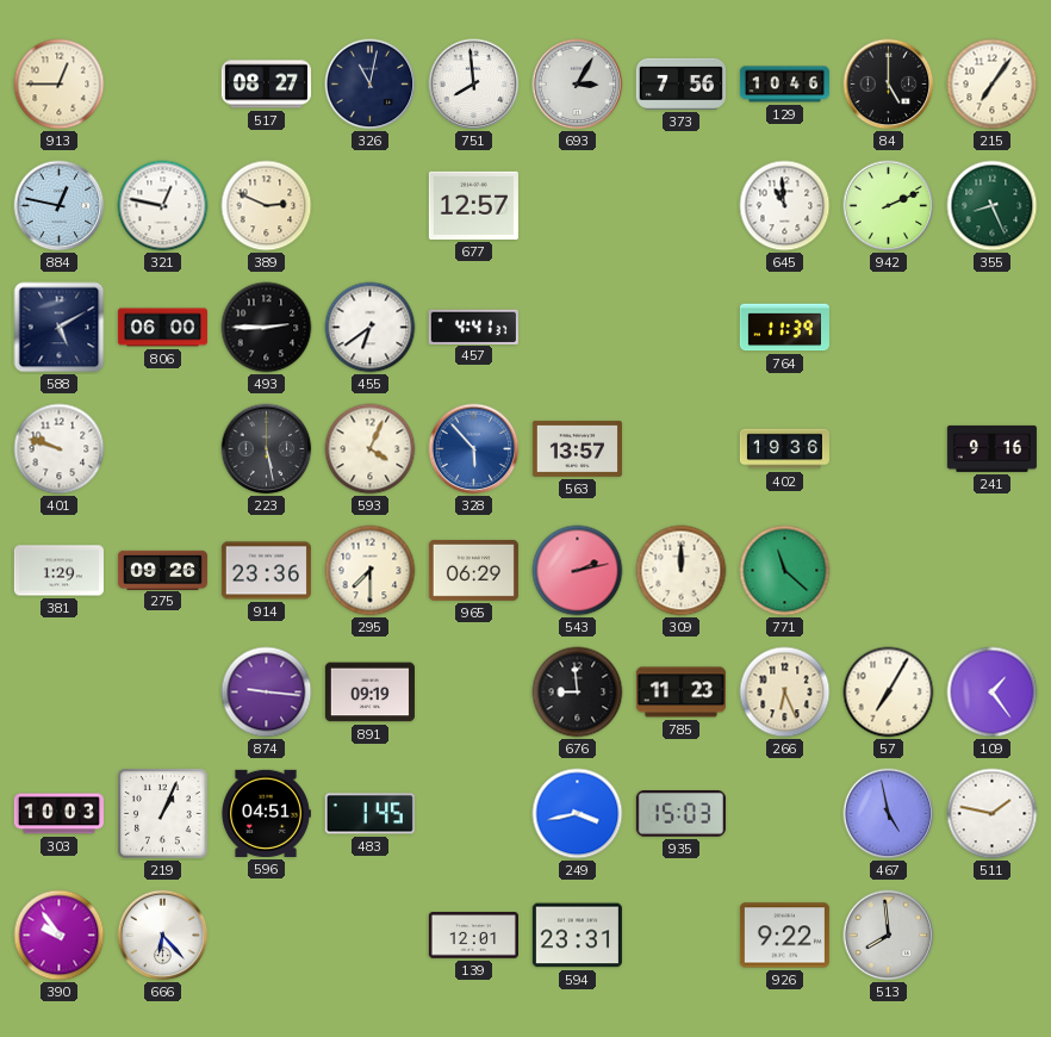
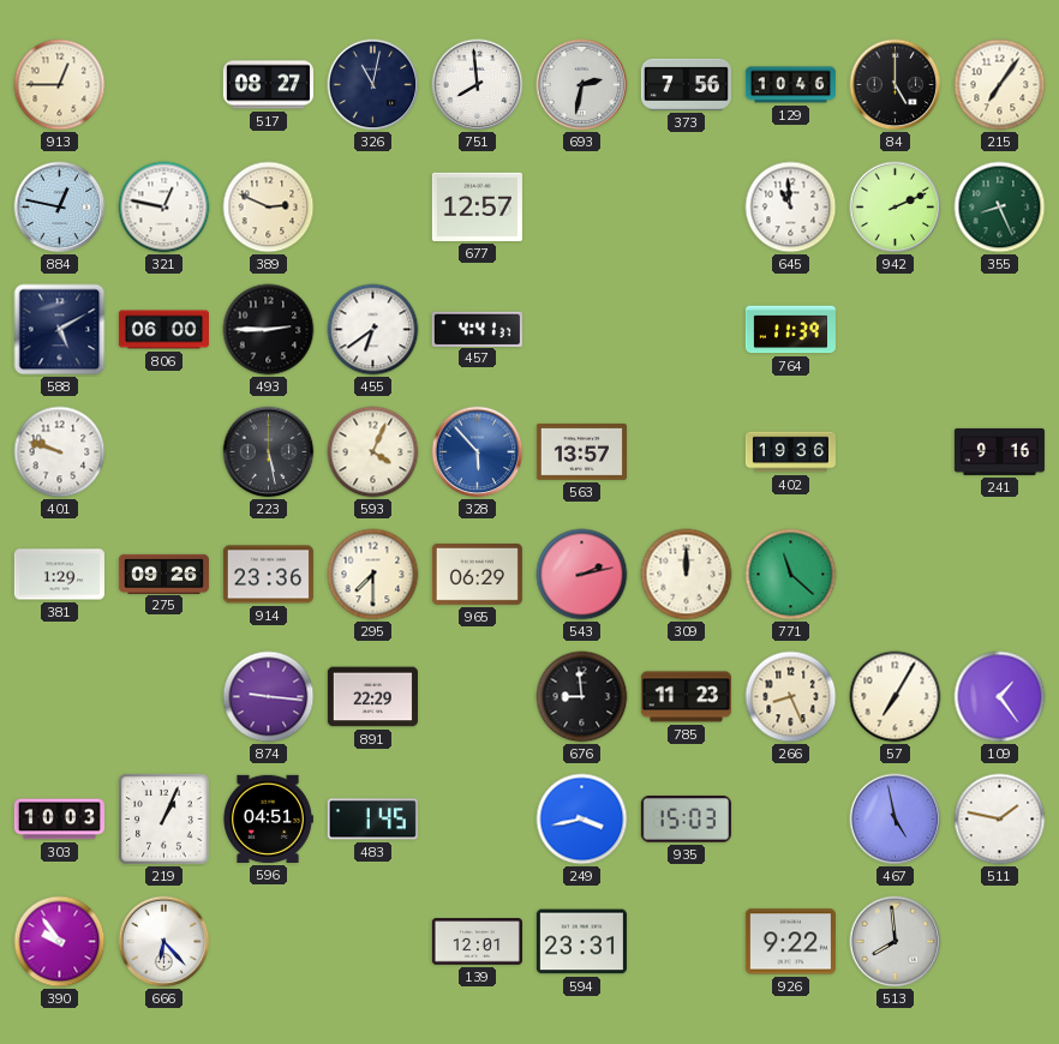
693: 3:05 -> 2:32
891: 09:19 -> 22:29
266: 6:26 -> 8:26
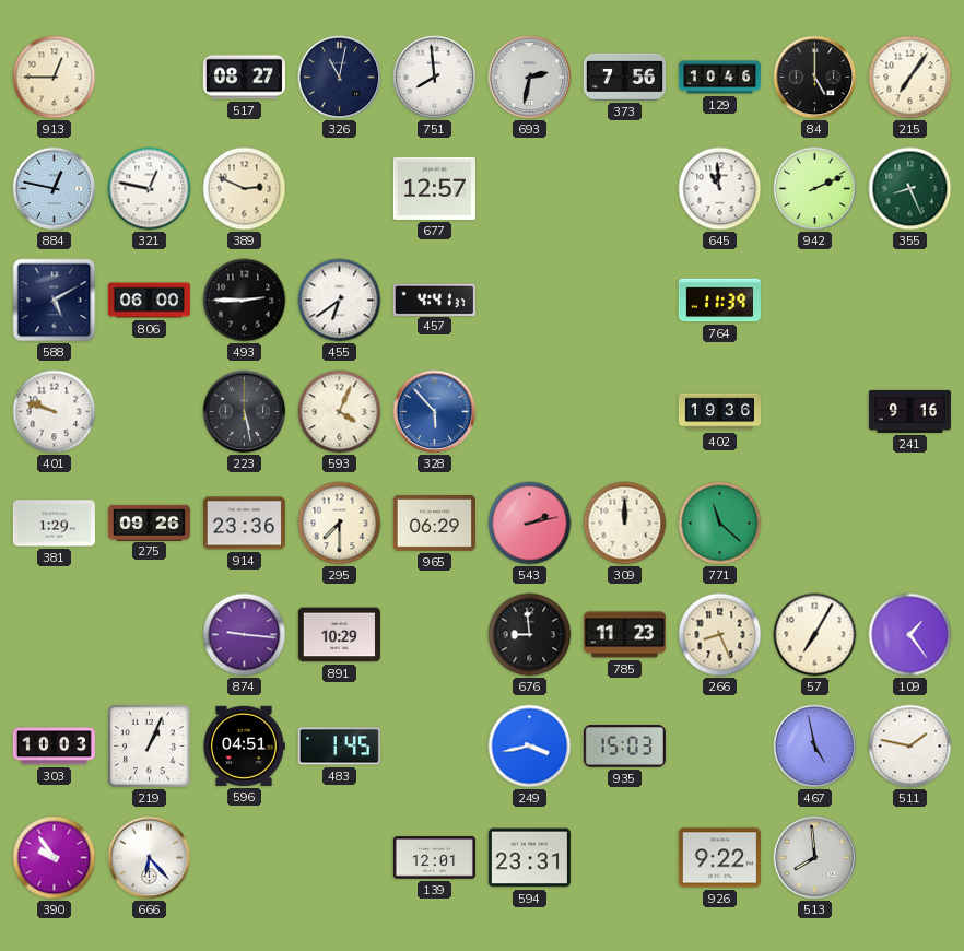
563: 13:57 -> none
891: 22:29 -> 10:29
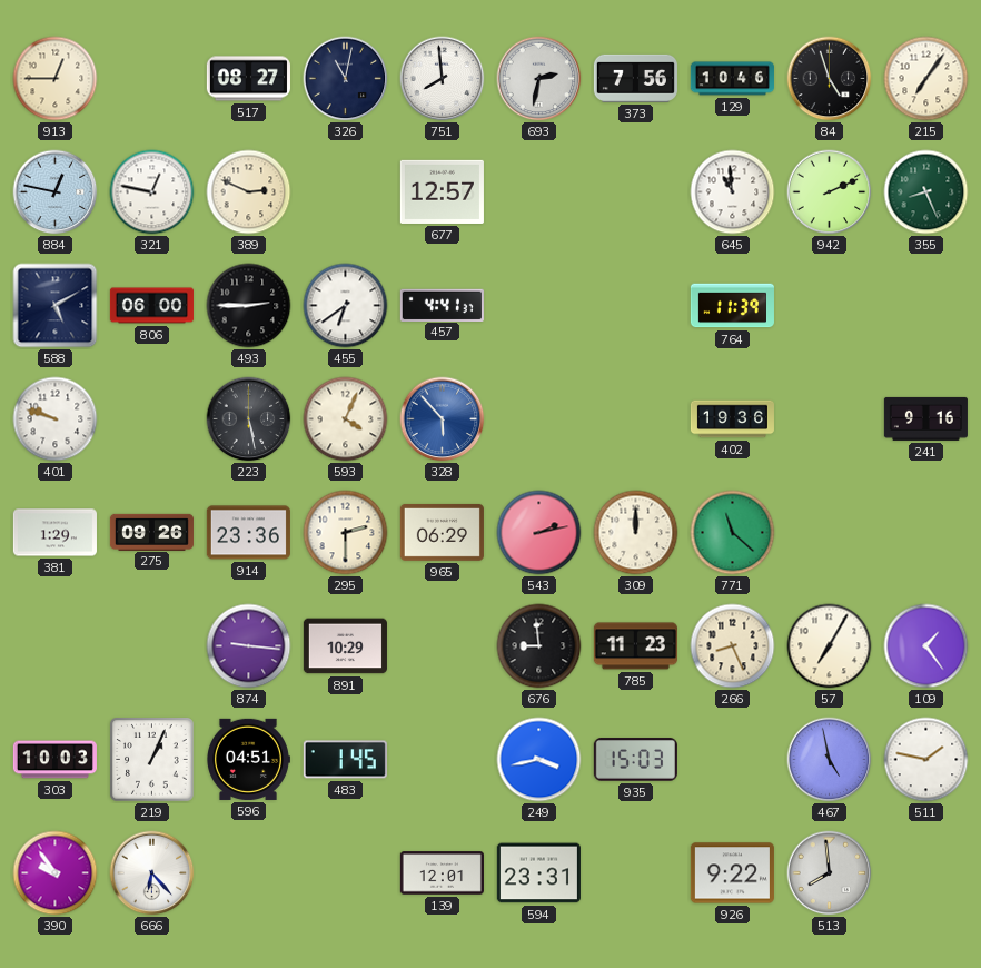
84: 5:00 -> 4:57
295: 7:30 -> 2:30
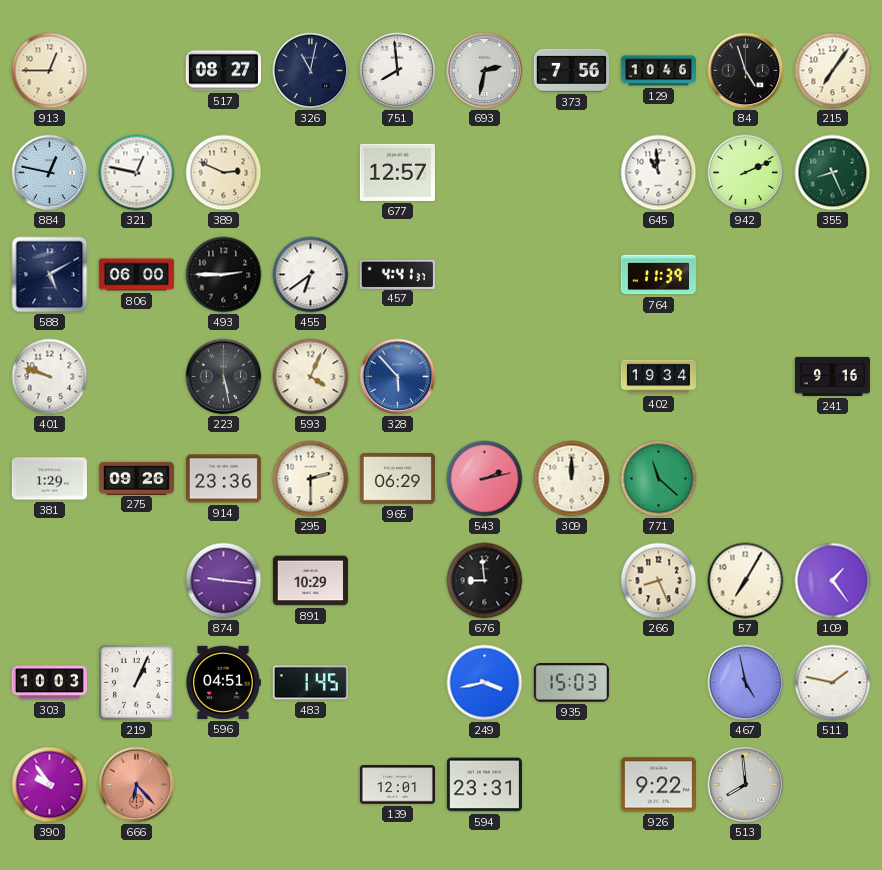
402: 19:36 -> 19:34
785: 11:23 -> none
666 dial: white -> salmon
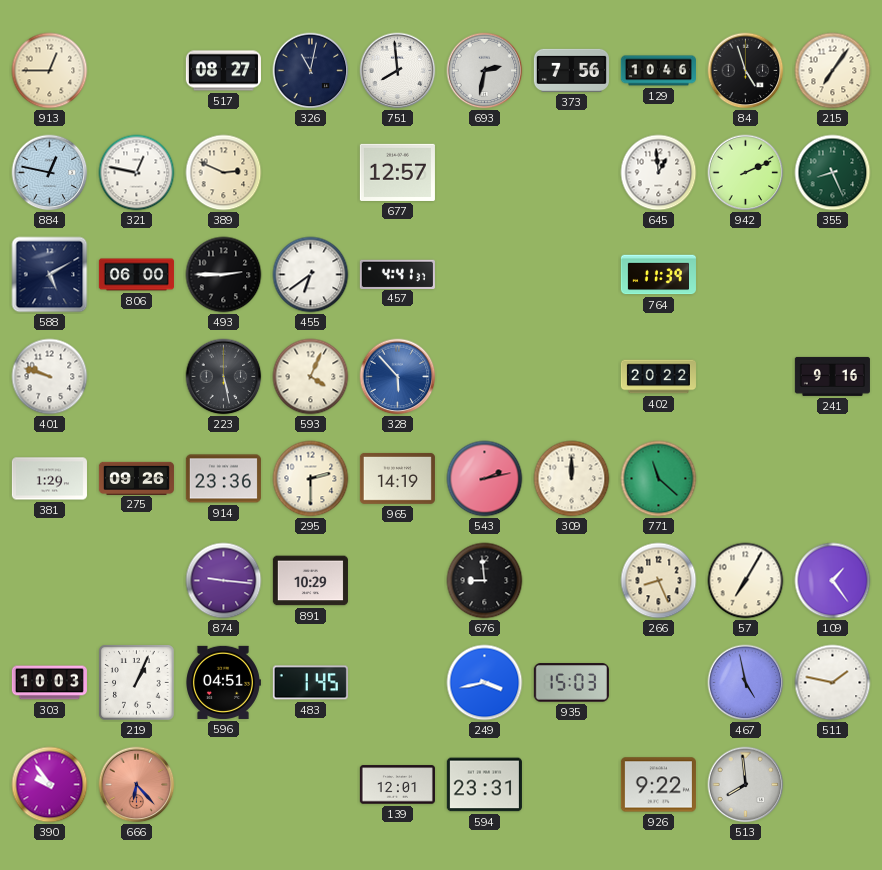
645: 10:59 -> 12:59
402: 19:34 -> 20:22
965: 06:29 -> 14:19
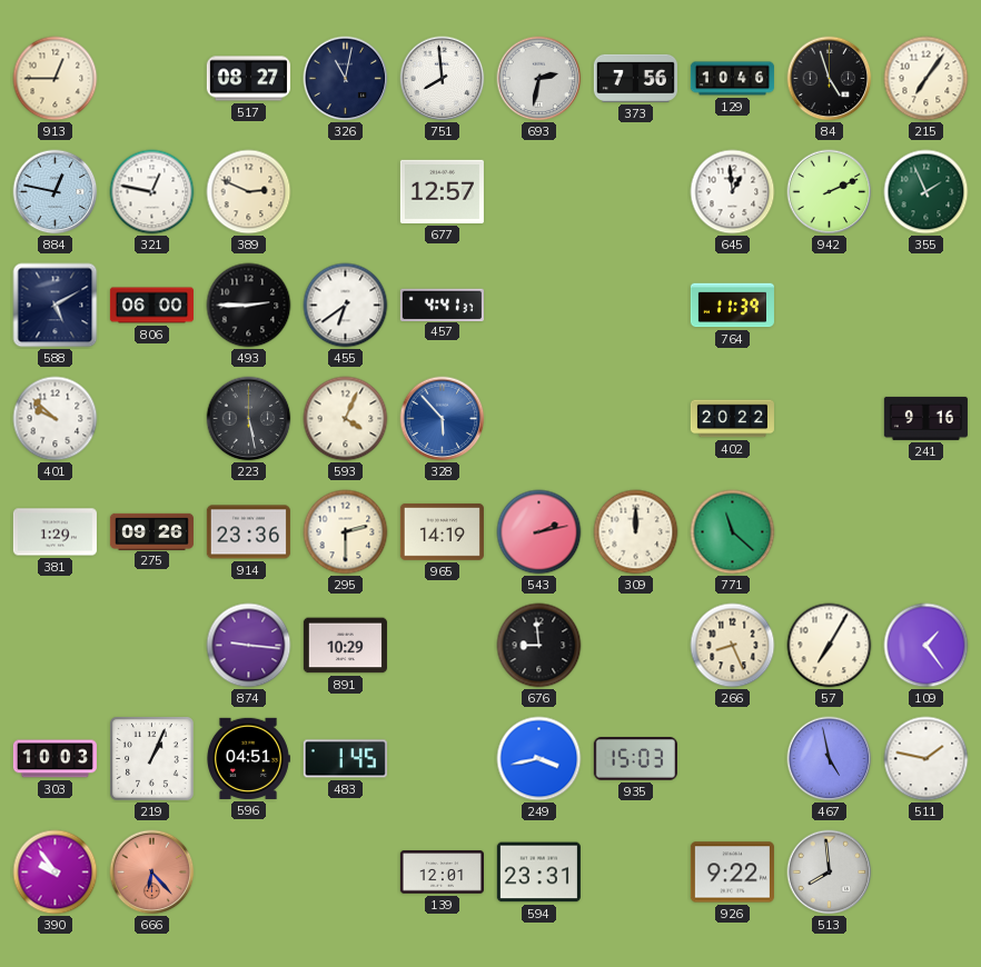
355: 8:26 -> 1:56
401: 9:48 -> 9:52
